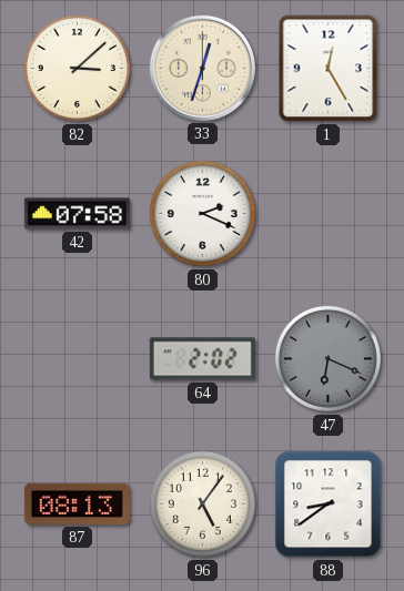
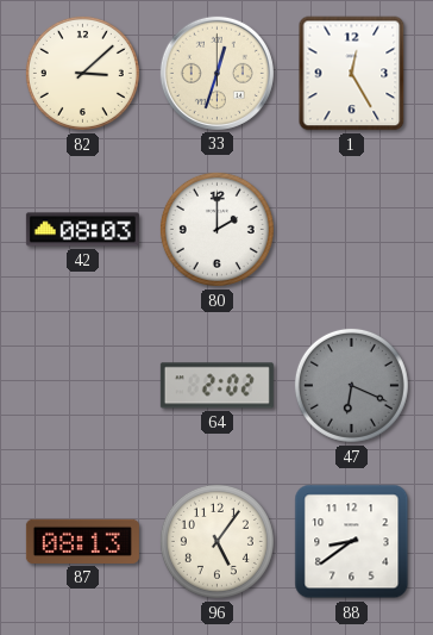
42: 07:58 -> 08:03
80: 2:19 -> 2:00
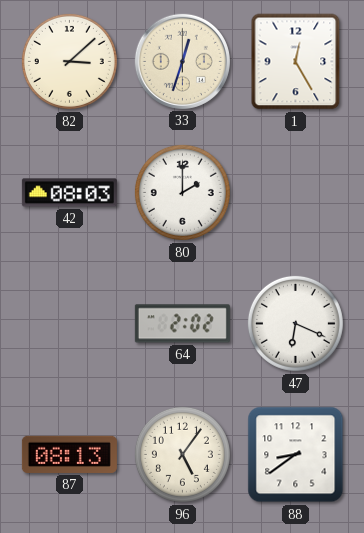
47 dial: grey -> white
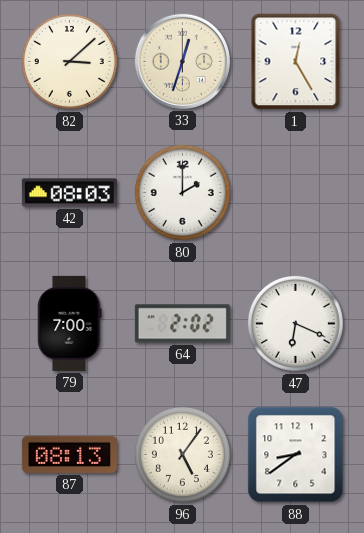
79: none -> 7:00
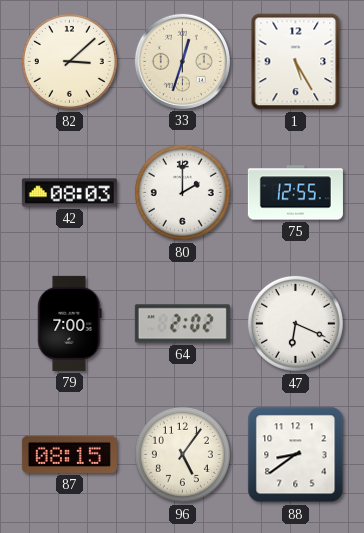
1: 12:25 -> 5:25
75: none -> 12:55
87: 08:13 -> 08:15
